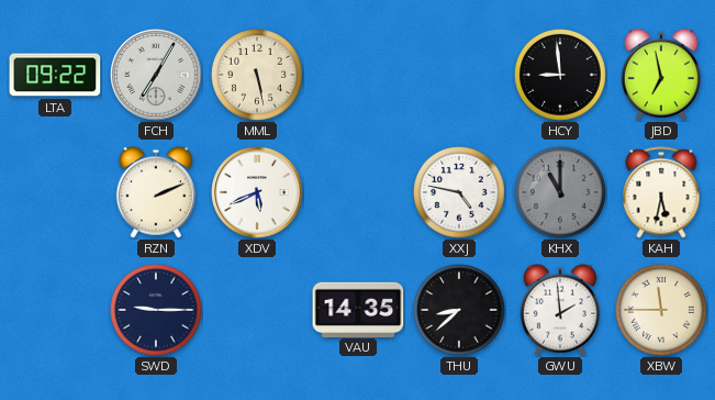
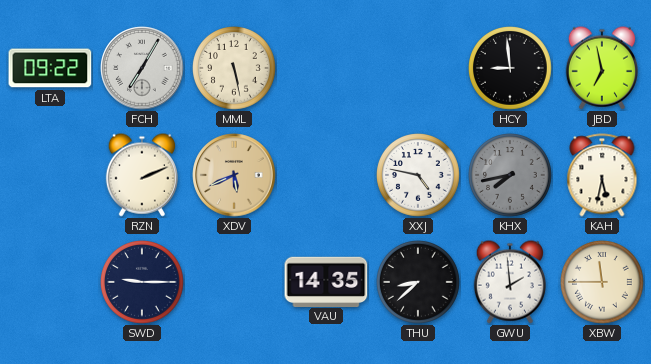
XDV dial: white -> champagne
KHX: 11:00 -> 7:43
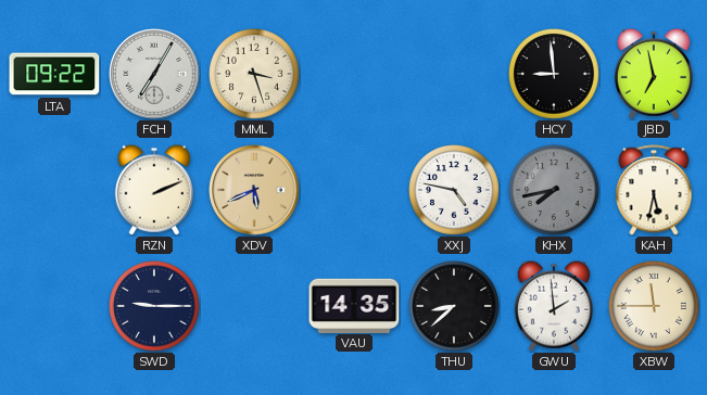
MML: 5:28 -> 3:27
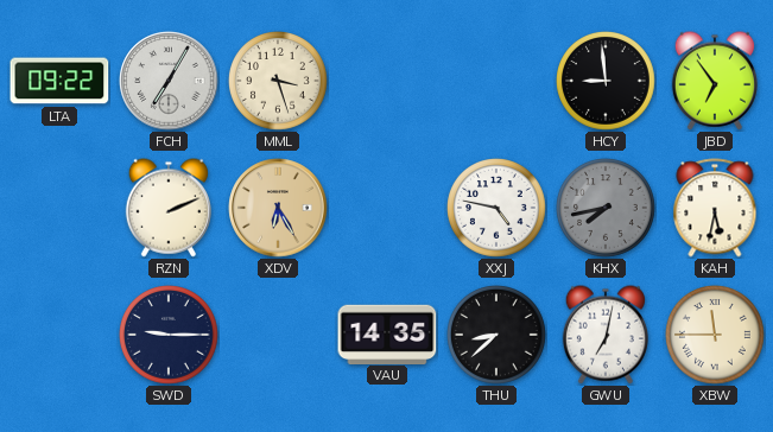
JBD: 6:58 -> 6:54
XDV: 5:41 -> 6:25
GWU: 1:59 -> 7:02
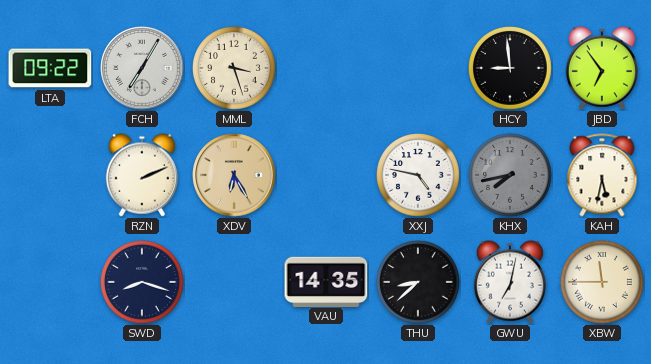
SWD: 9:15 -> 8:18
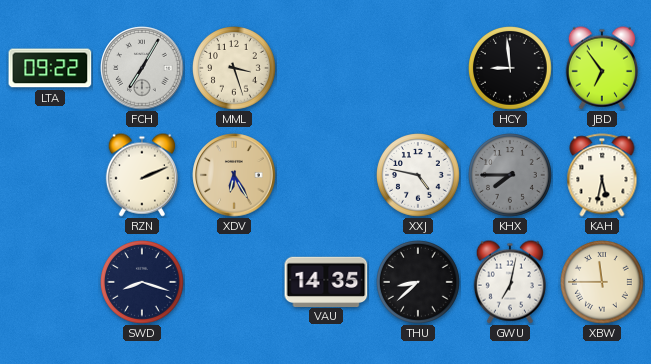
KHX: 7:43 -> 7:45
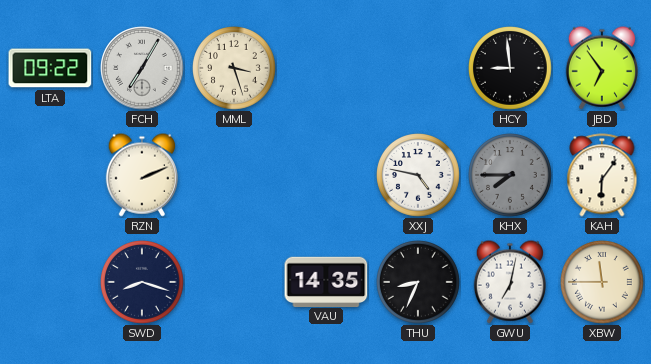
XDV: 6:25 -> none
KAH: 5:32 -> 6:06
THU: 8:38 -> 8:34
